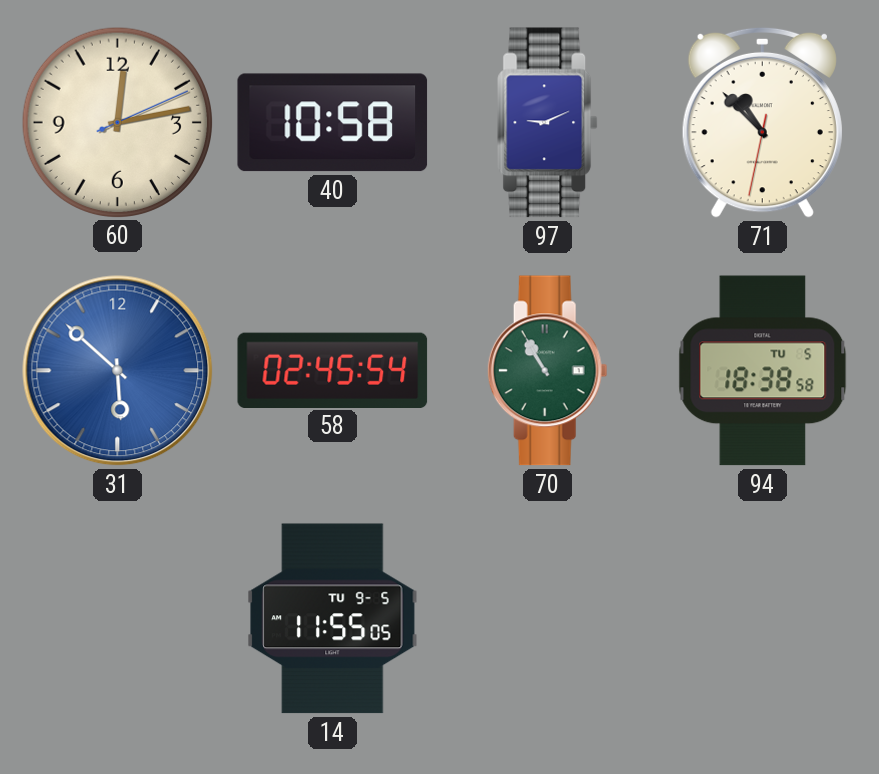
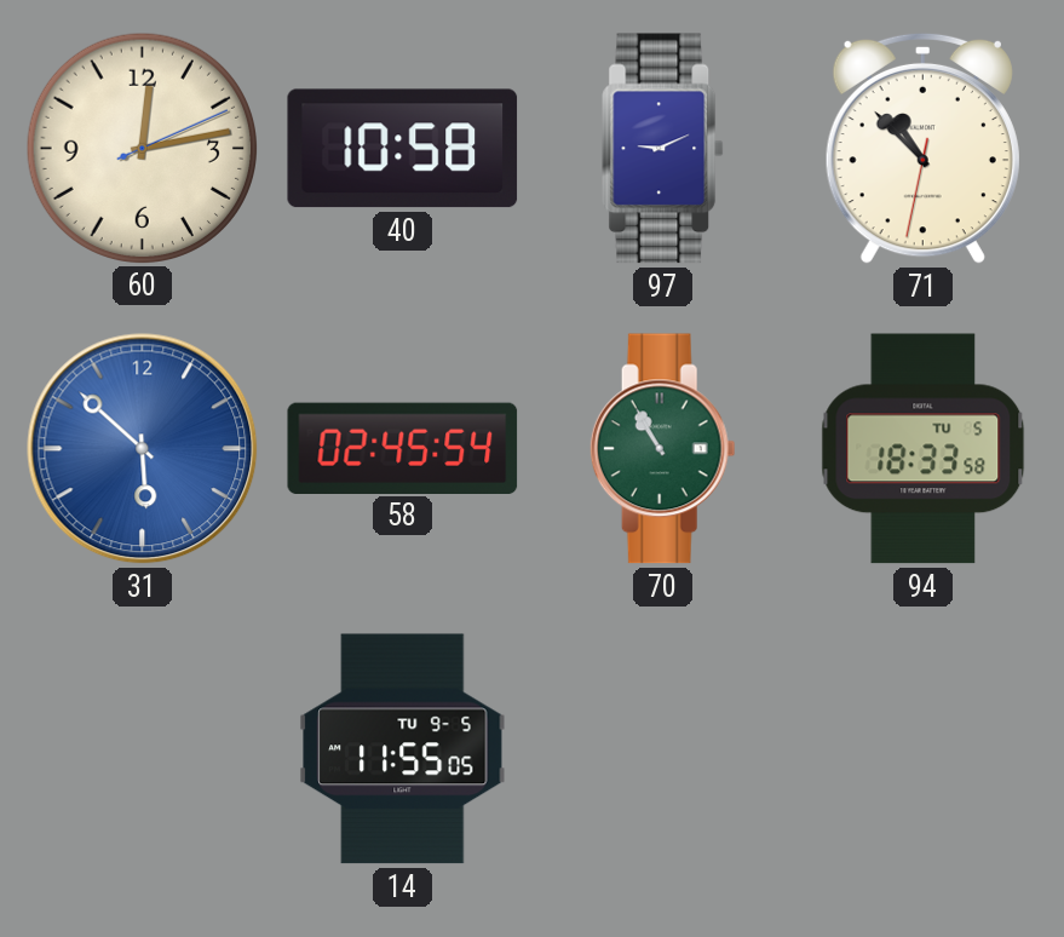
94: 18:38 -> 18:33
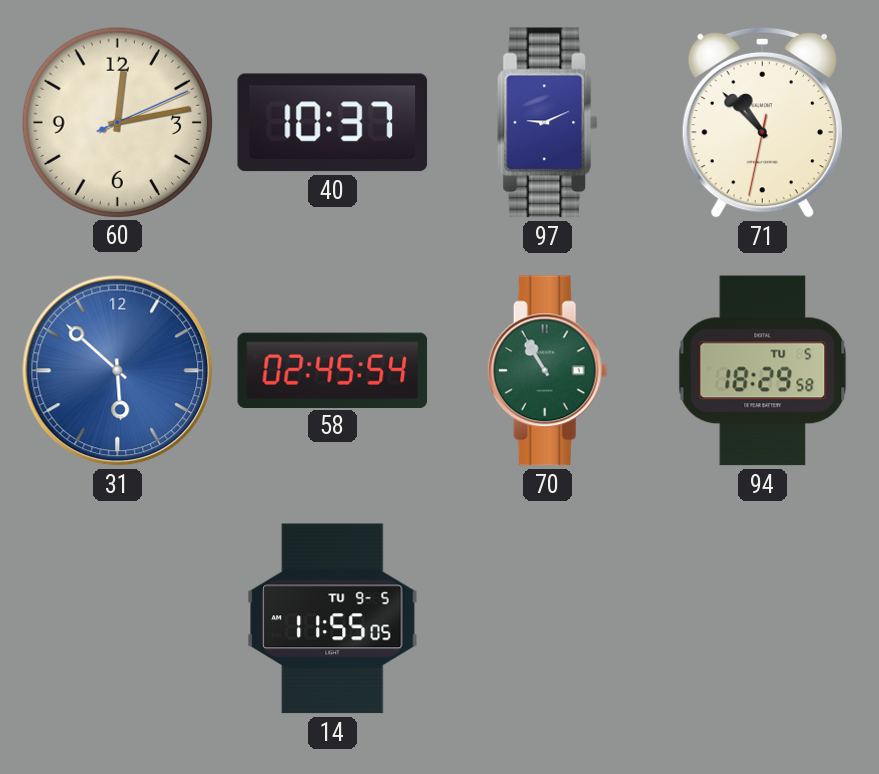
40: 10:58 -> 10:37
94: 18:33 -> 18:29
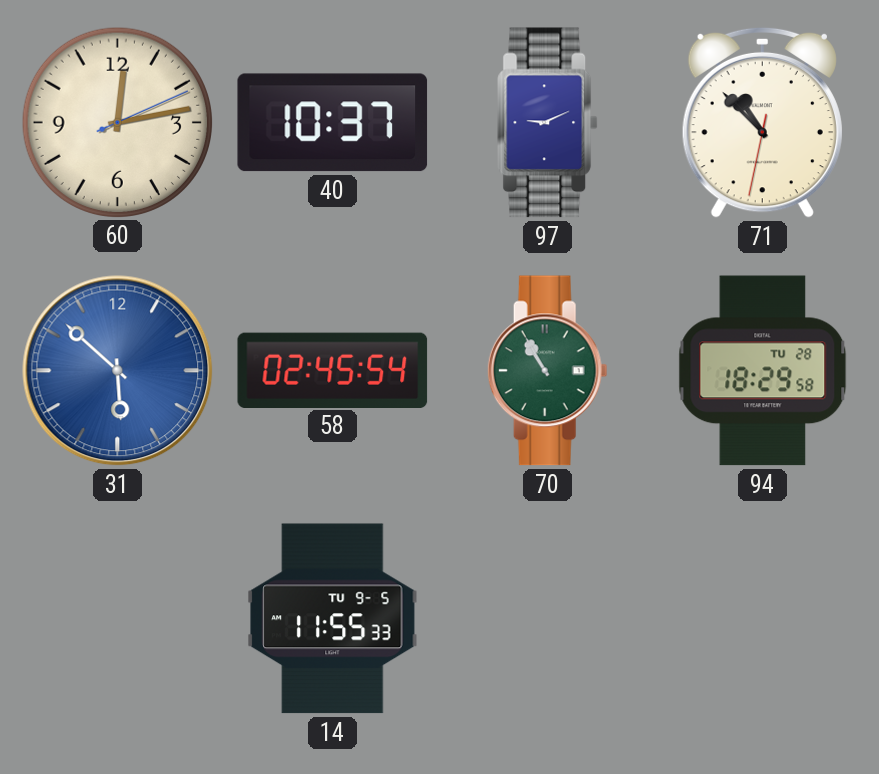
94 date: TU 5 -> TU 28
14: 11:55:05 -> 11:55:33
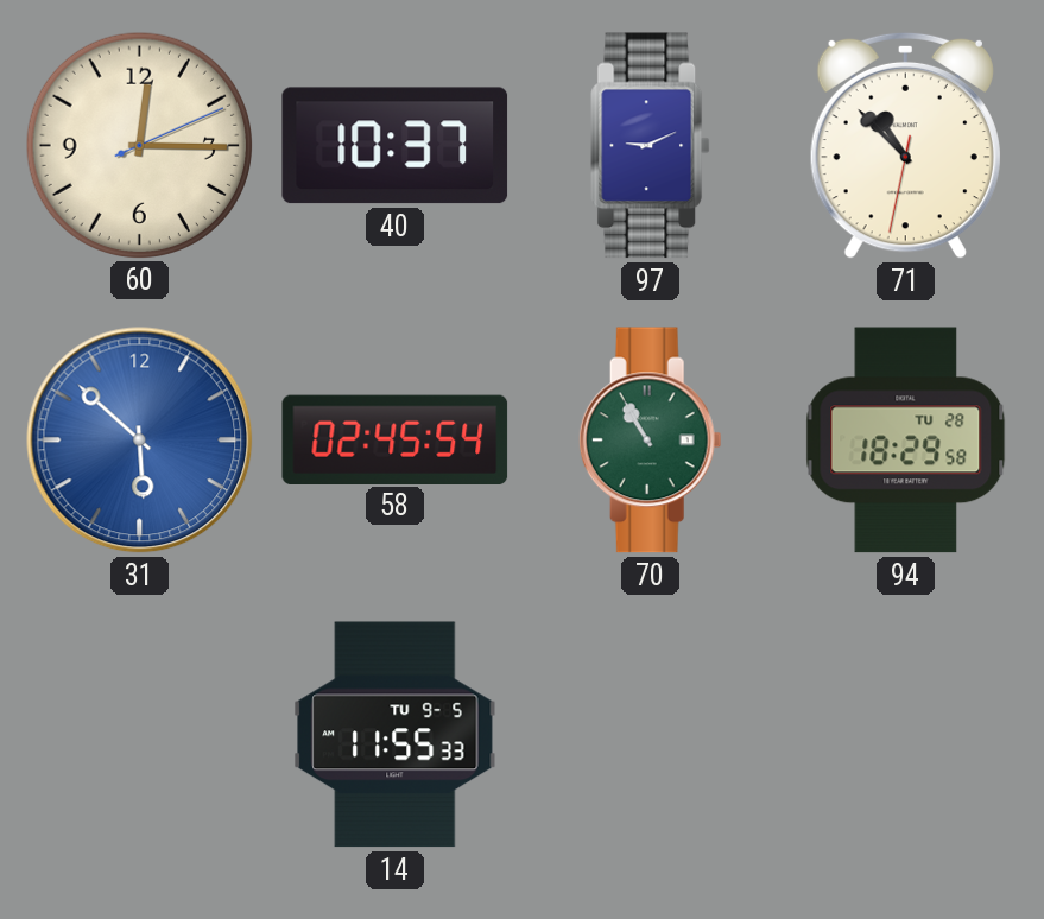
60: 12:13 -> 12:15
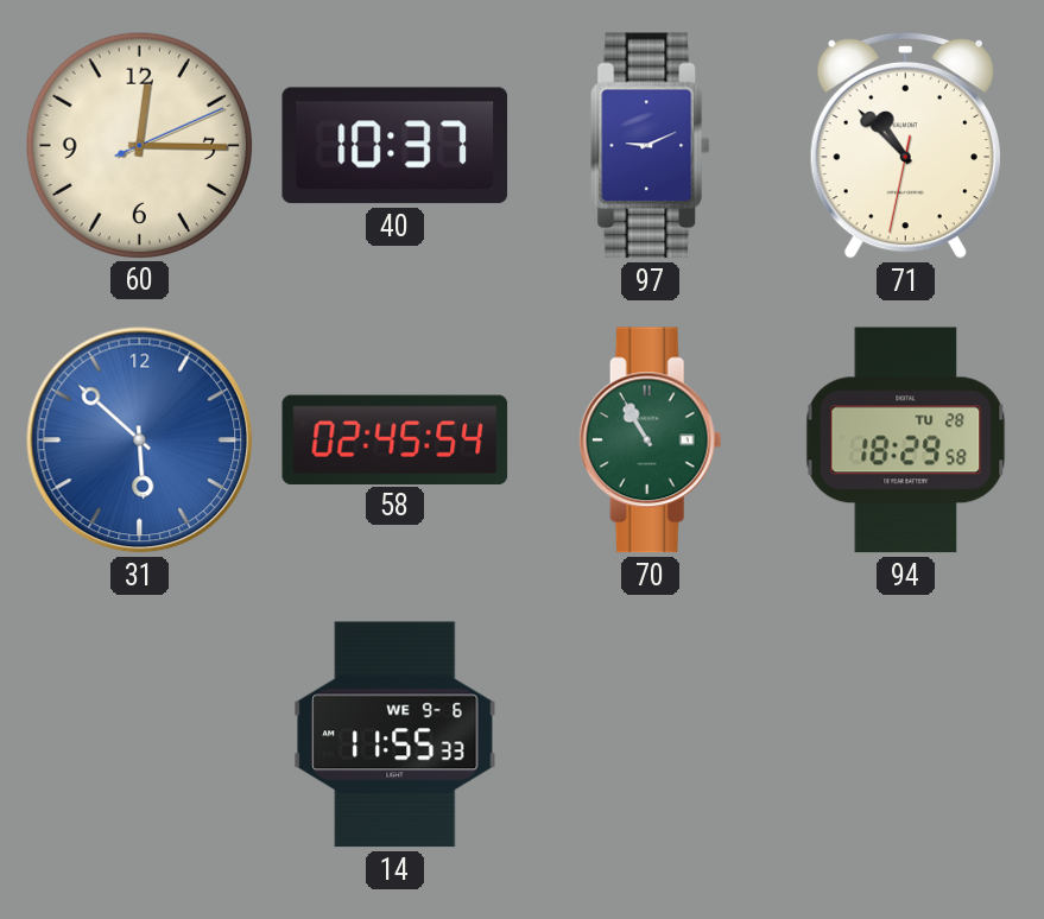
14 date: TU 9-5 -> WE 9-6
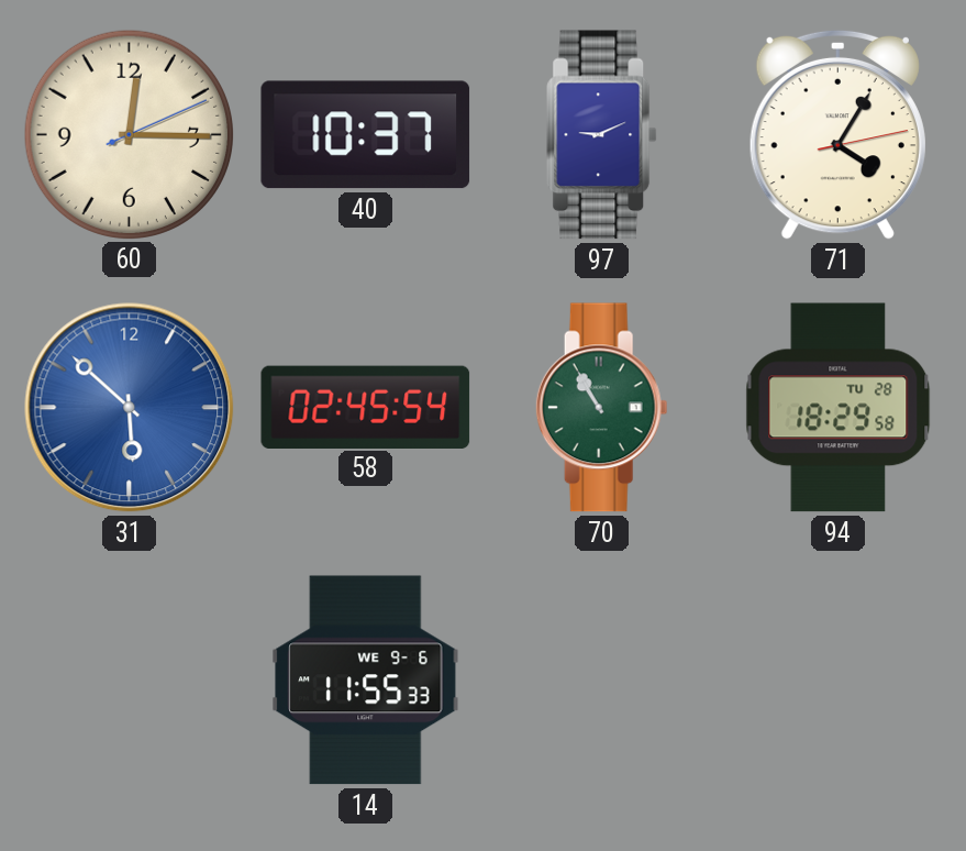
71: 10:52 -> 4:05
